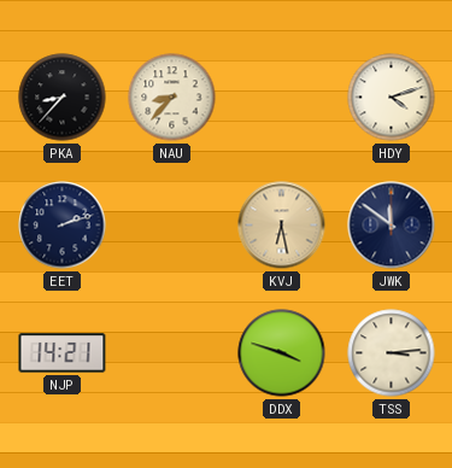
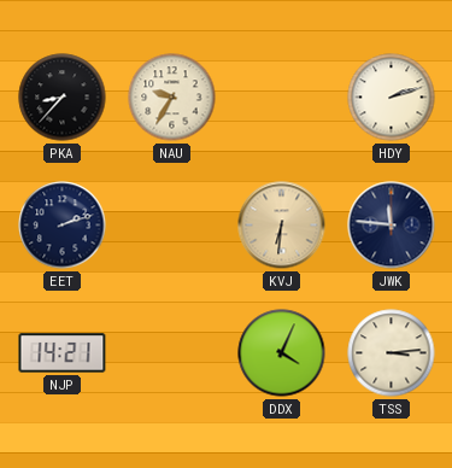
NAU: 8:37 -> 9:35
HDY: 4:12 -> 2:12
KVJ: 6:28 -> 6:31
JWK: 11:51 -> 11:46
DDX: 3:48 -> 4:04
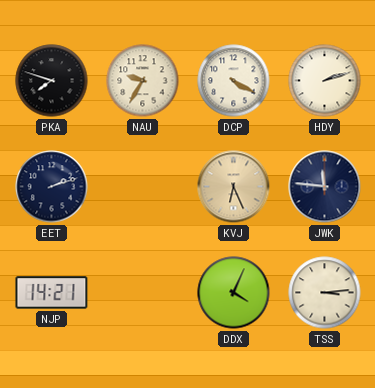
PKA: 8:37 -> 7:48
DCP: none -> 4:20
KVJ: 6:31 -> 6:26
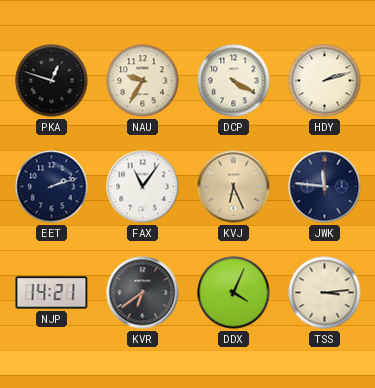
PKA: 7:48 -> 12:48
FAX: none -> 11:06
KVR: none -> 6:39
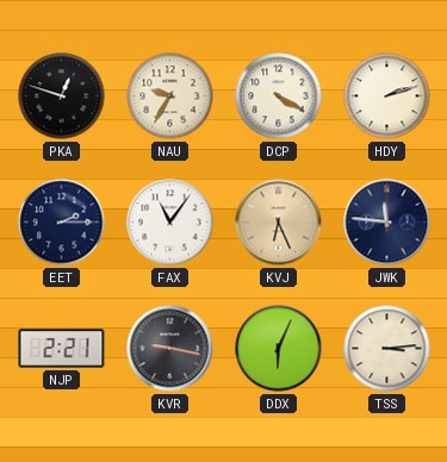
EET: 2:12 -> 2:15
NJP: 14:21 -> 2:21
KVR: 6:39 -> 9:17
DDX: 4:04 -> 6:04
